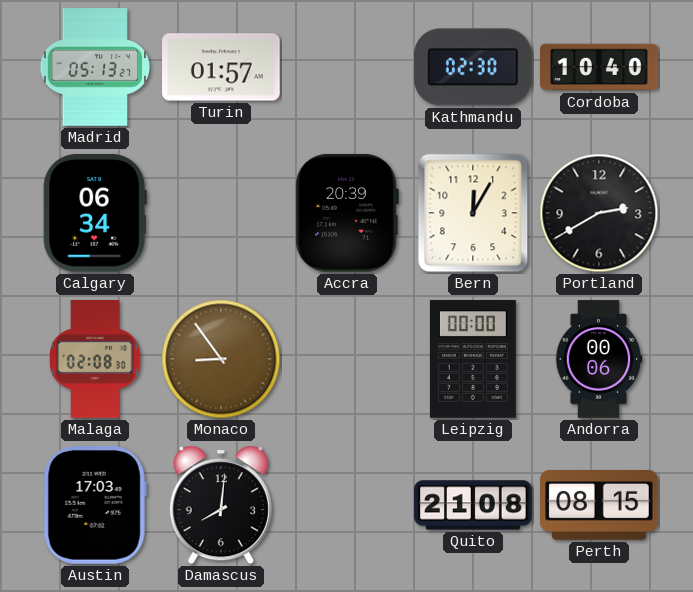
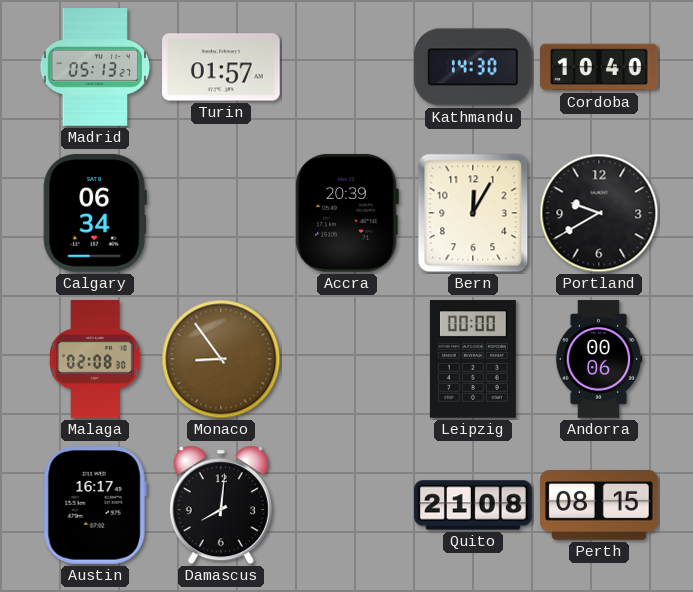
Kathmandu: 02:30 -> 14:30
Portland: 2:40 -> 9:40
Austin: 17:03 -> 16:17
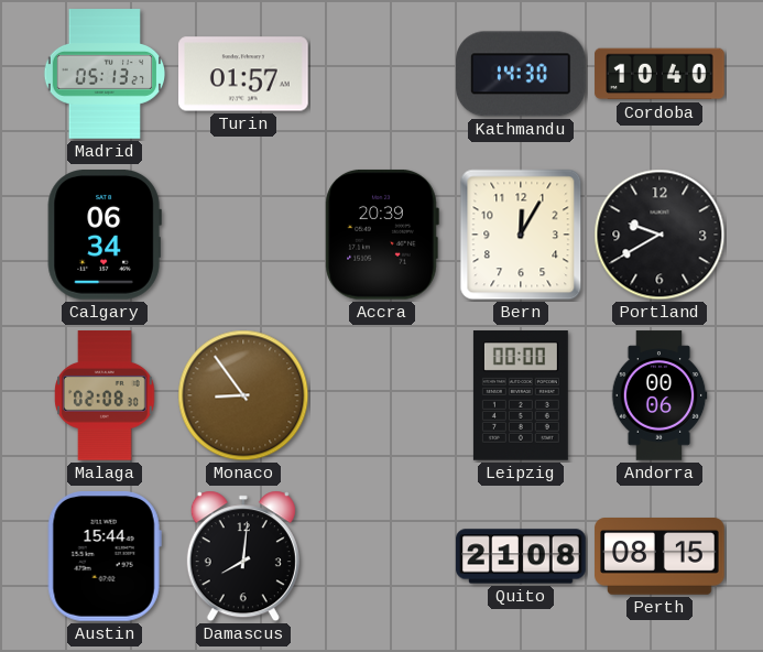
Austin: 16:17 -> 15:44
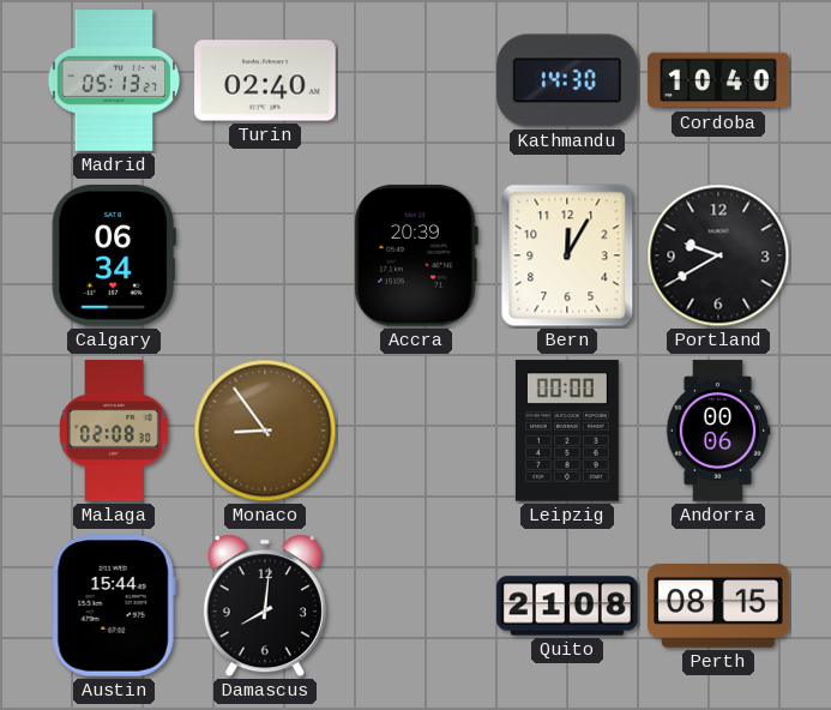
Turin: 01:57 -> 02:40
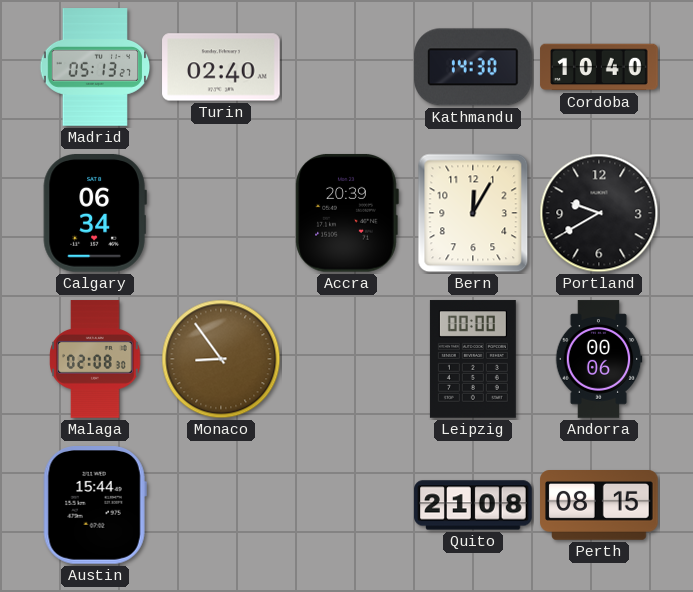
Damascus: 8:01 -> none
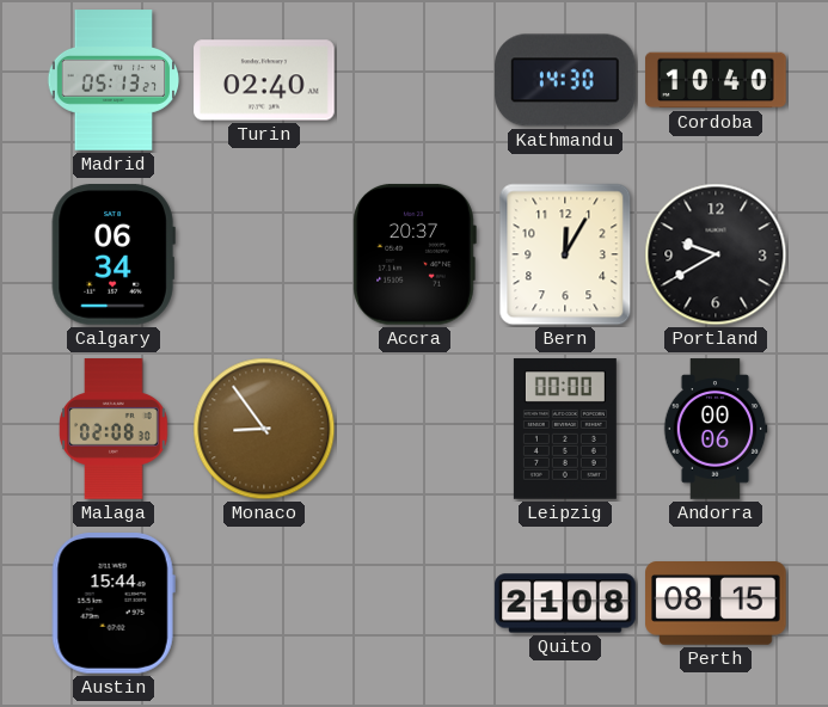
Accra: 20:39 -> 20:37
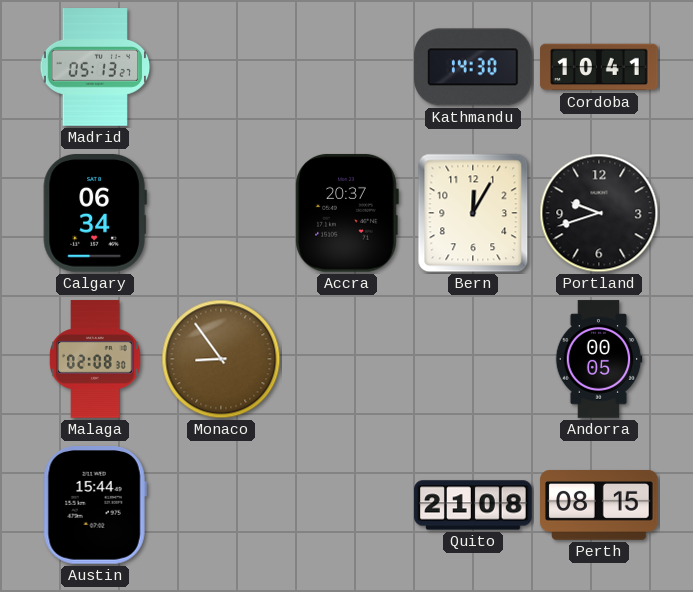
Turin: 02:40 -> none
Cordoba: 10:40 -> 10:41
Portland: 9:40 -> 9:42
Leipzig: 00:00 -> none
Andorra: 00:06 -> 00:05
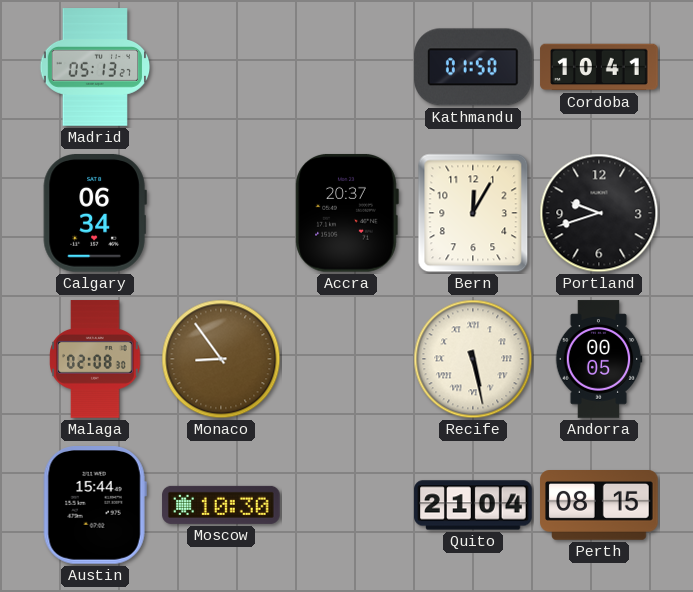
Kathmandu: 14:30 -> 01:50
Recife: none -> 5:28
Moscow: none -> 10:30
Quito: 21:08 -> 21:04
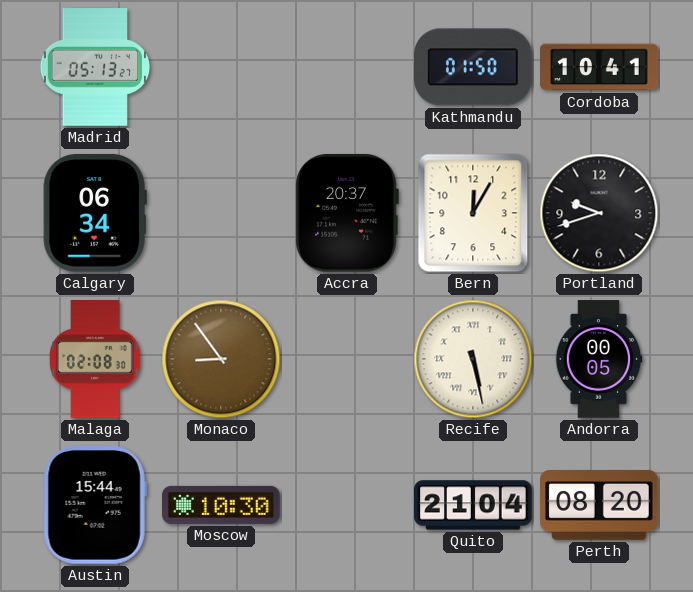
Perth: 08:15 -> 08:20
